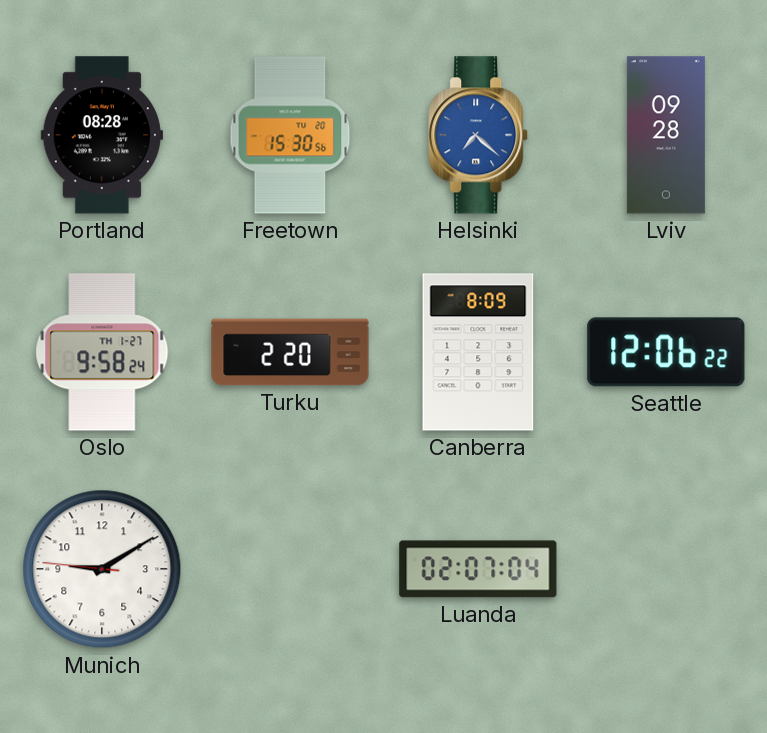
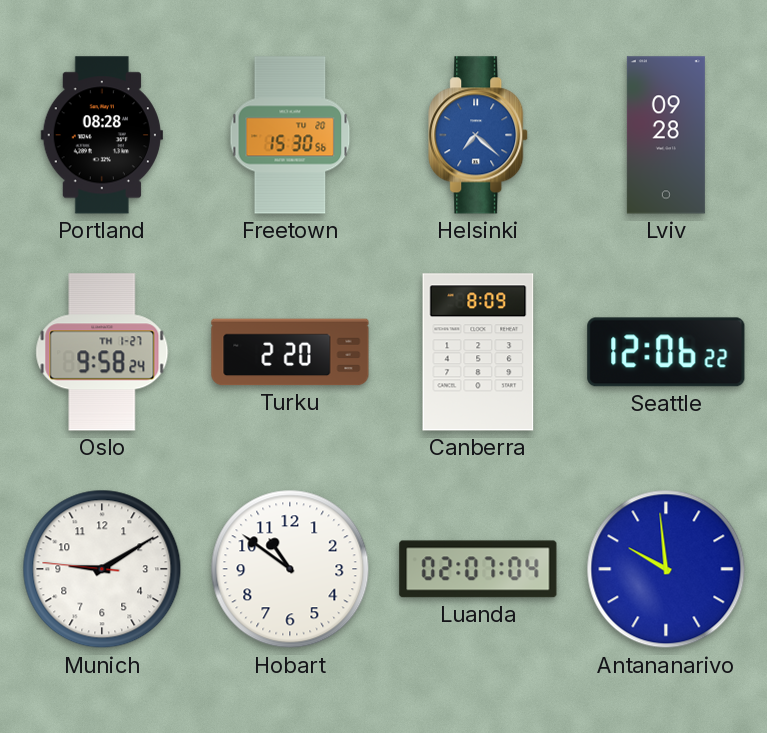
Hobart: none -> 10:51
Antananarivo: none -> 9:59
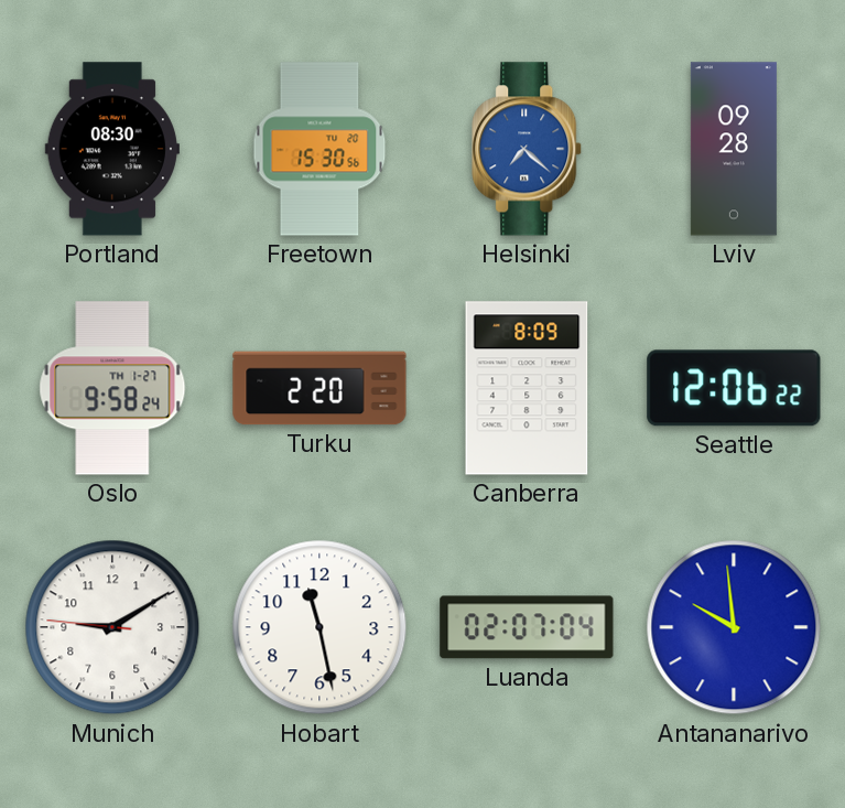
Portland: 08:28 -> 08:30
Hobart: 10:51 -> 11:28
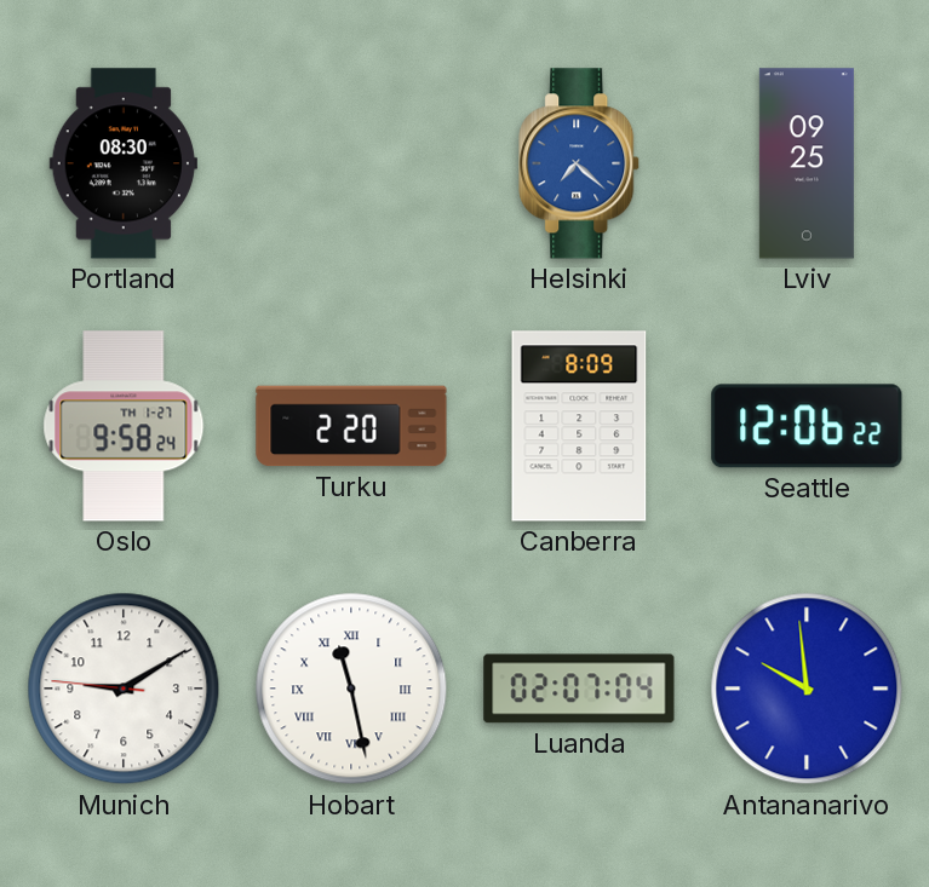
Freetown: 15:30 -> none
Lviv: 09:28 -> 09:25
Hobart numerals: Arabic -> Roman
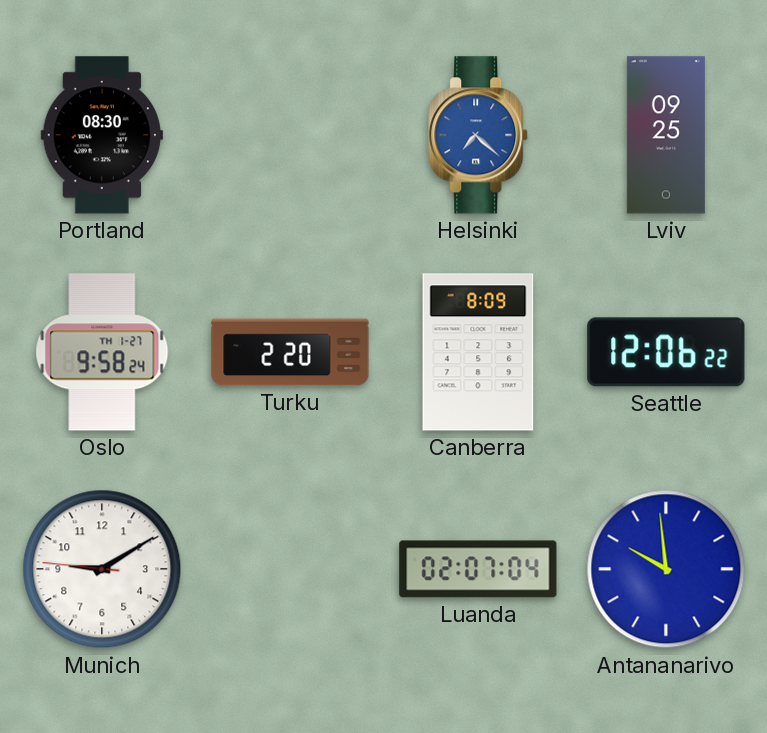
Hobart: 11:28 -> none
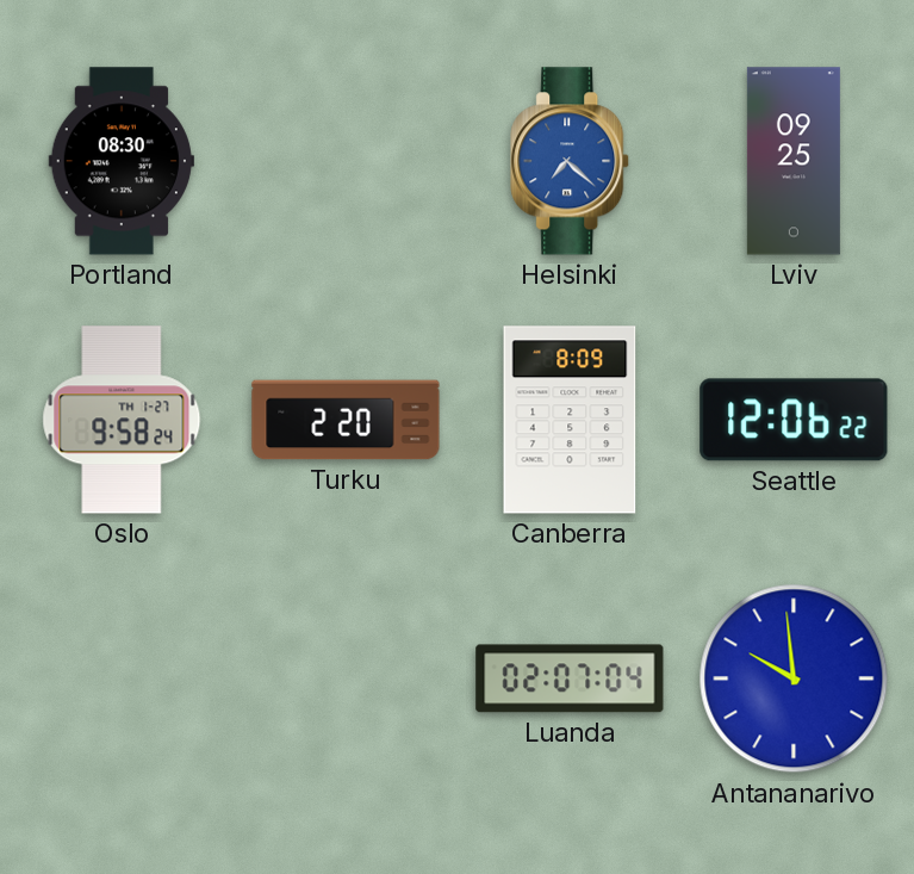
Munich: 9:09 -> none
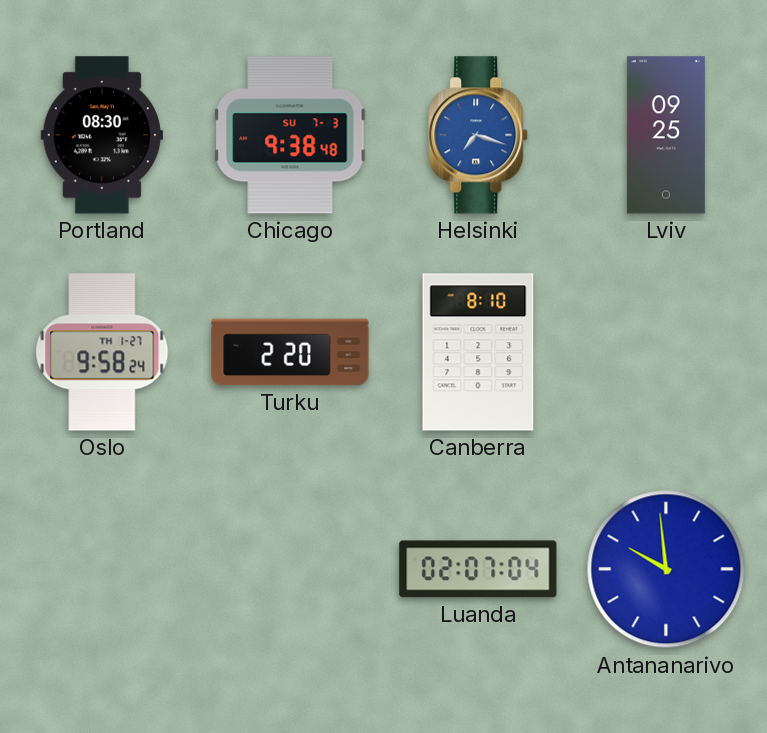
Chicago: none -> 9:38
Helsinki: 7:22 -> 7:18
Canberra: 8:09 -> 8:10
Seattle: 12:06 -> none
